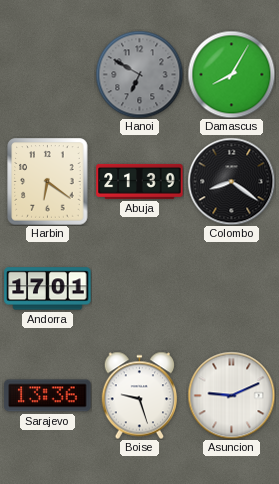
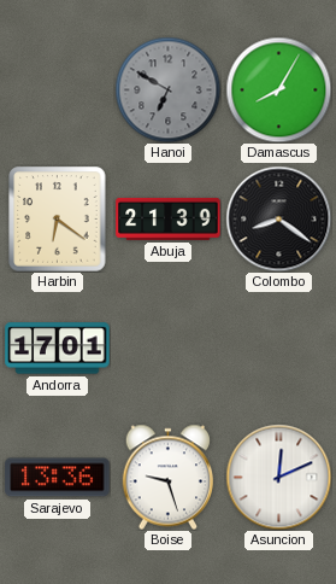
Asuncion: 9:11 -> 12:11
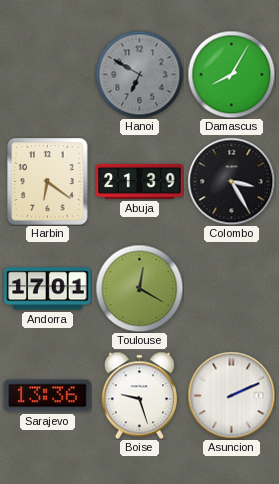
Colombo: 8:21 -> 3:25
Toulouse: none -> 12:20
Asuncion: 12:11 -> 2:11
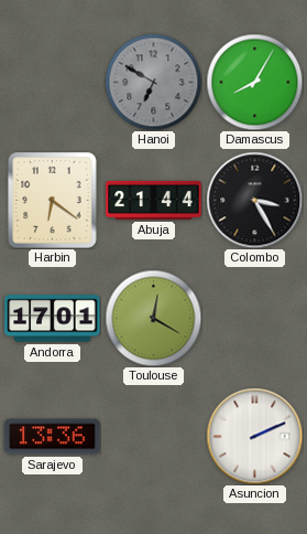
Abuja: 21:39 -> 21:44
Boise: 9:27 -> none
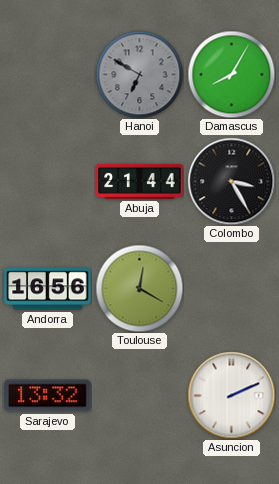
Harbin: 6:21 -> none
Andorra: 17:01 -> 16:56
Sarajevo: 13:36 -> 13:32
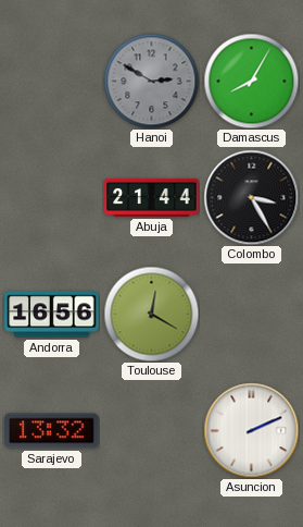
Hanoi: 6:50 -> 2:50
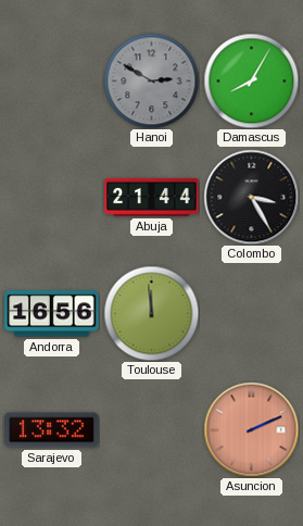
Toulouse: 12:20 -> 11:59
Asuncion dial: white -> salmon
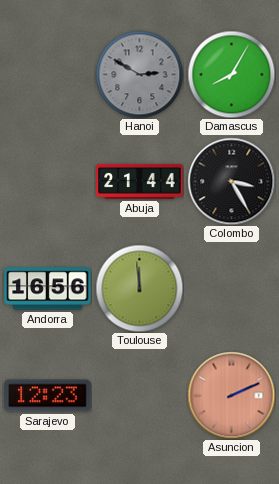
Sarajevo: 13:32 -> 12:23
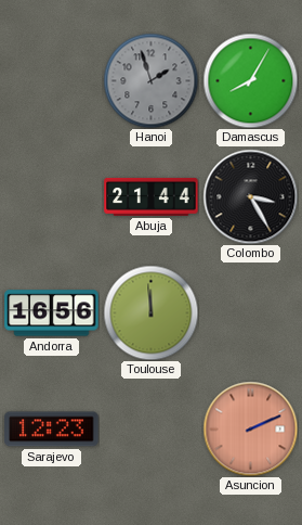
Hanoi: 2:50 -> 1:57
